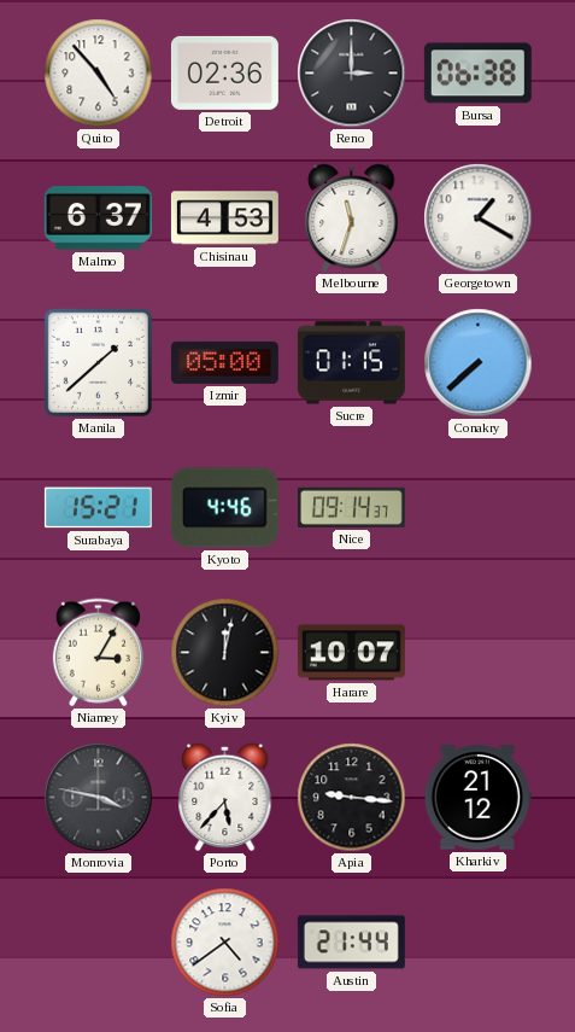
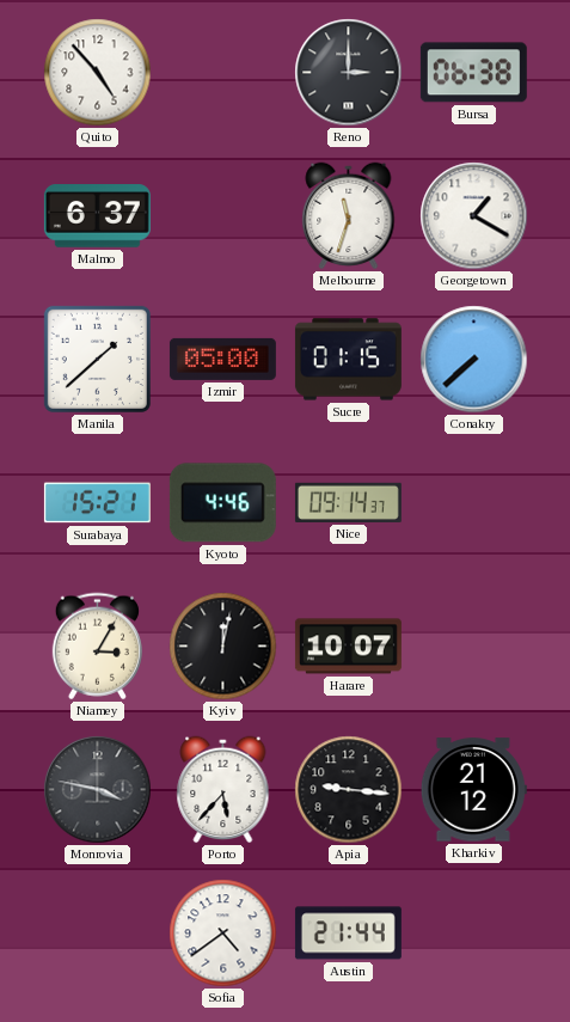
Detroit: 02:36 -> none
Chisinau: 4:53 -> none
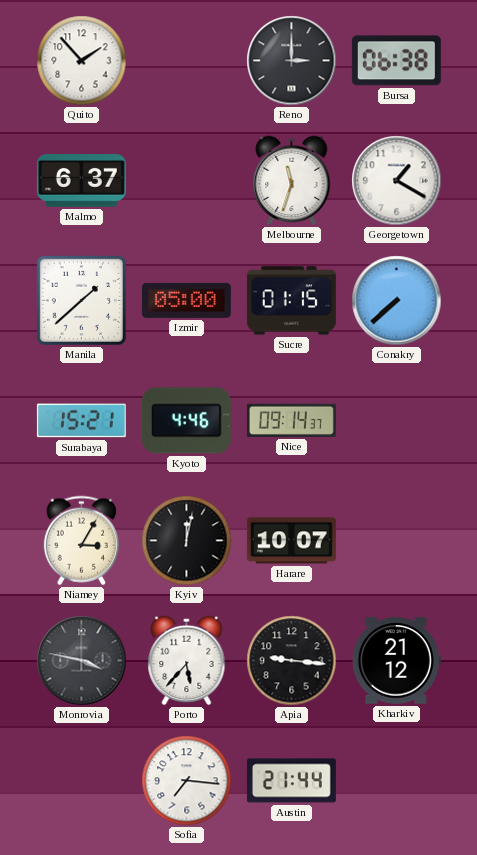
Quito: 4:53 -> 1:53
Sofia: 4:39 -> 7:16
